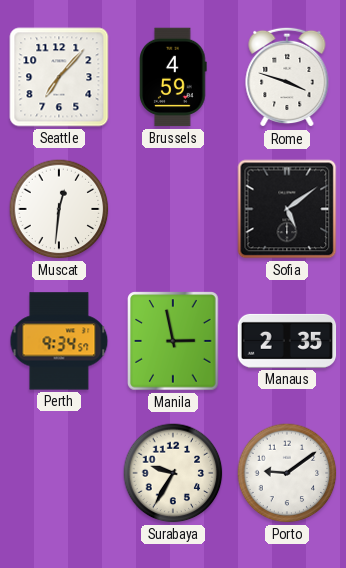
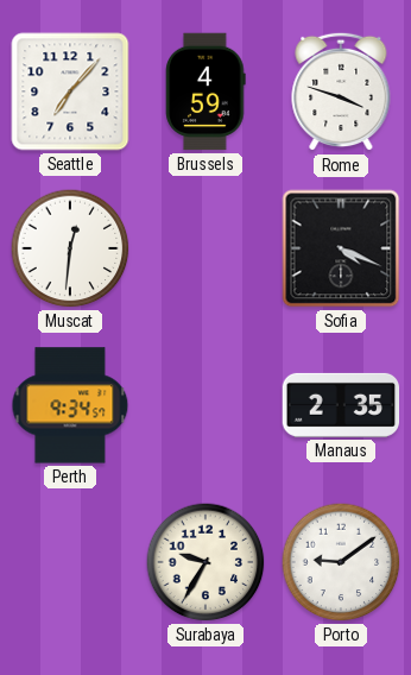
Sofia: 5:09 -> 4:19
Manila: 2:58 -> none
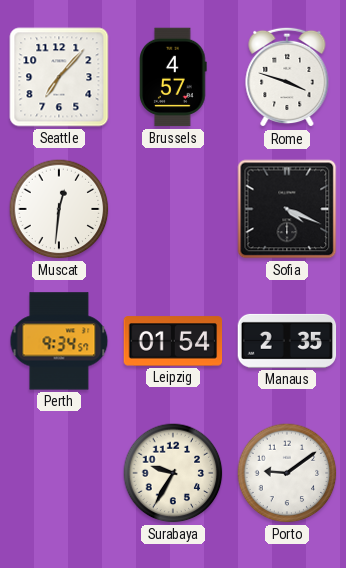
Brussels: 4:59 -> 4:57
Leipzig: none -> 01:54
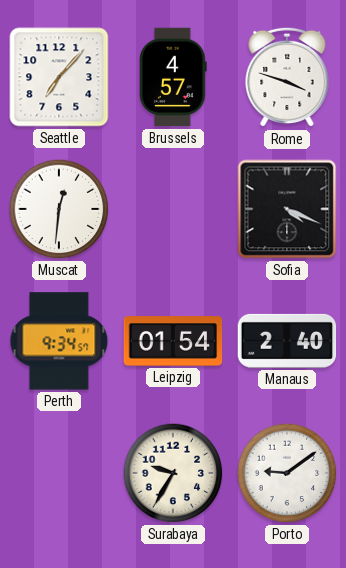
Manaus: 2:35 -> 2:40
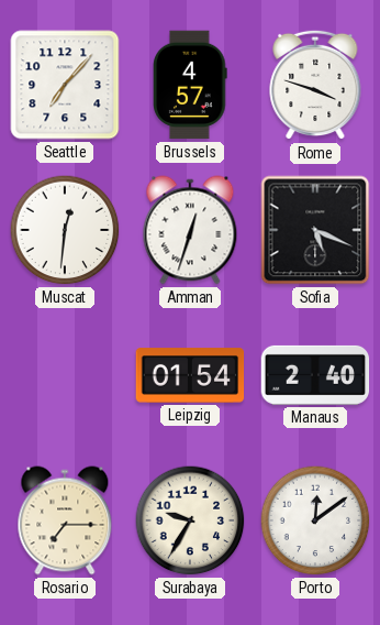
Amman: none -> 12:33
Sofia: 4:19 -> 5:19
Perth: 9:34 -> none
Rosario: none -> 7:15
Porto: 9:09 -> 12:09
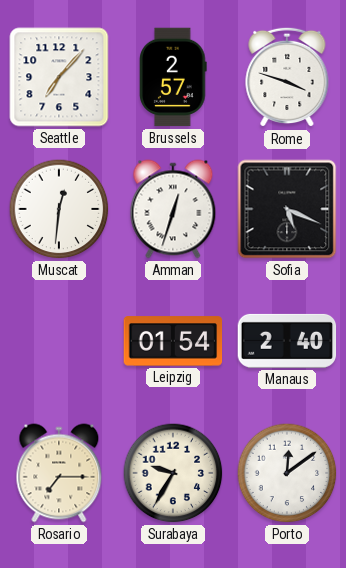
Brussels: 4:57 -> 2:57
